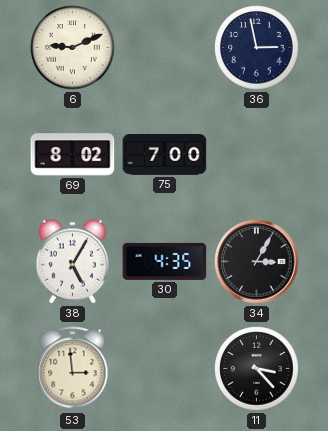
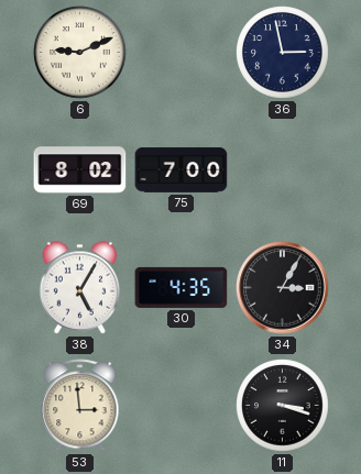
11: 3:23 -> 3:18
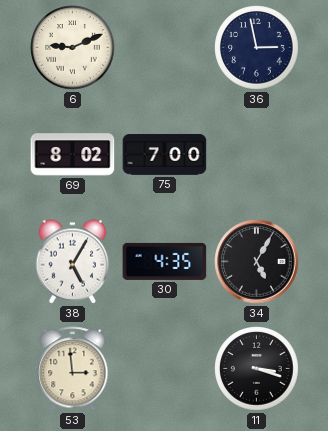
34: 3:05 -> 5:05
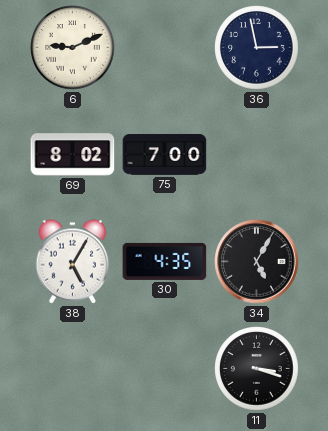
53: 2:59 -> none
